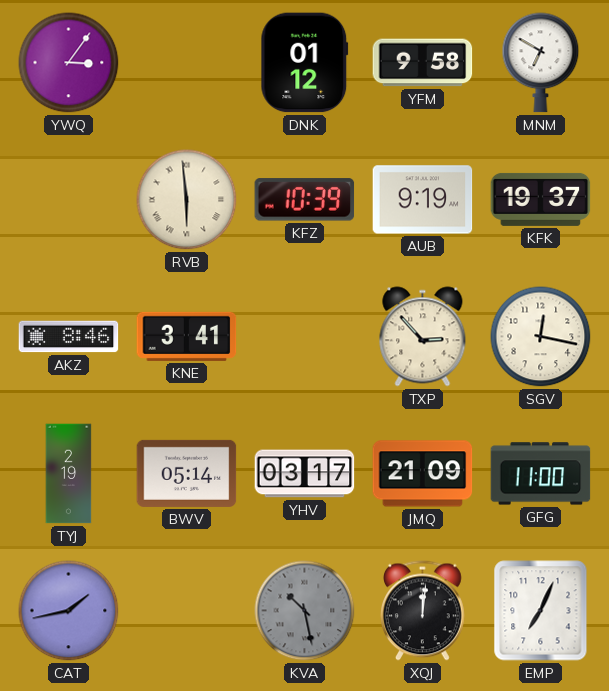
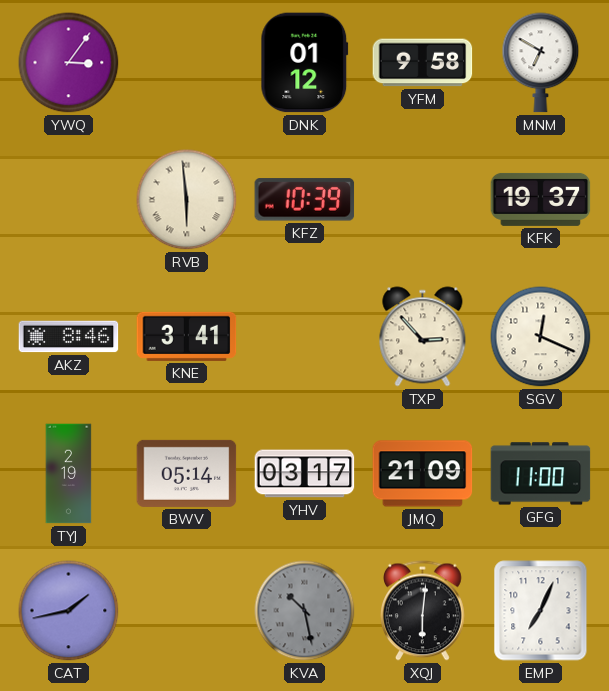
AUB: 9:19 -> none
SGV: 12:17 -> 12:19
XQJ: 12:01 -> 6:01
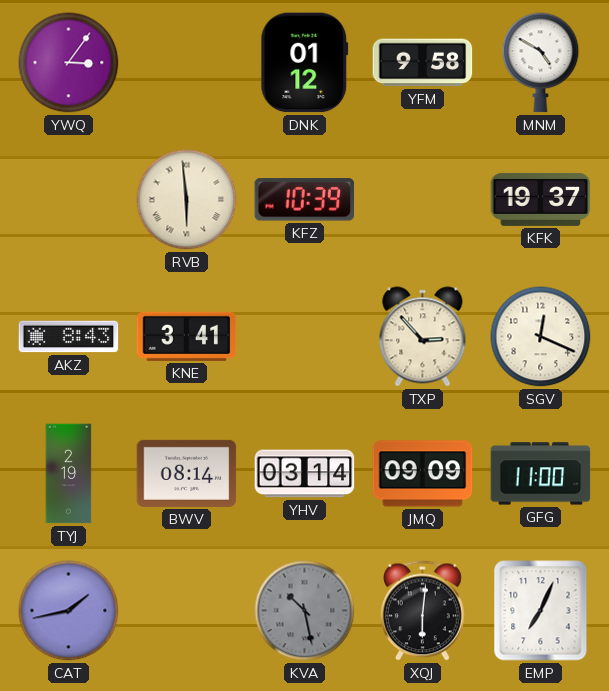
MNM: 6:50 -> 4:50
AKZ: 8:46 -> 8:43
BWV: 05:14 -> 08:14
YHV: 03:17 -> 03:14
JMQ: 21:09 -> 09:09
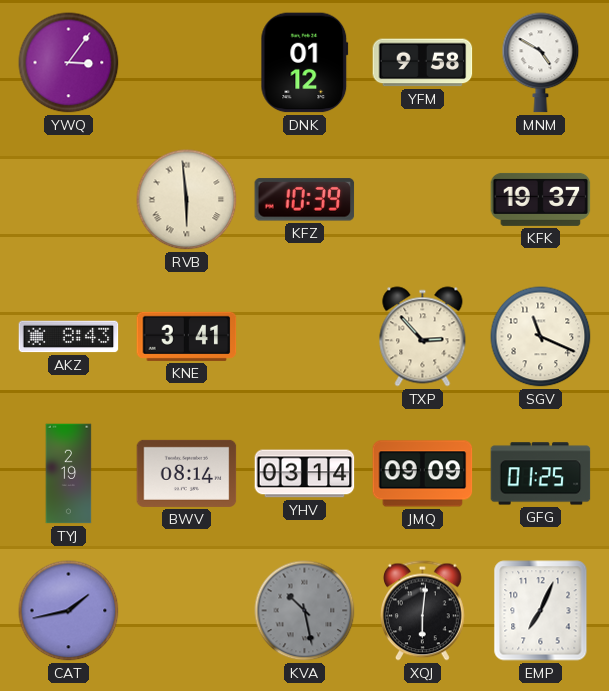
SGV: 12:19 -> 11:19
GFG: 11:00 -> 01:25
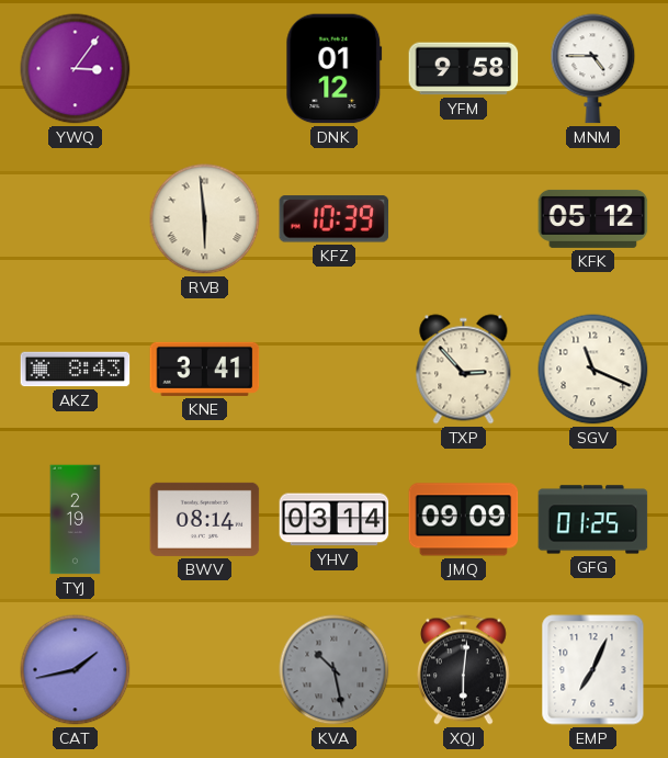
MNM: 4:50 -> 4:45
KFK: 19:37 -> 05:12
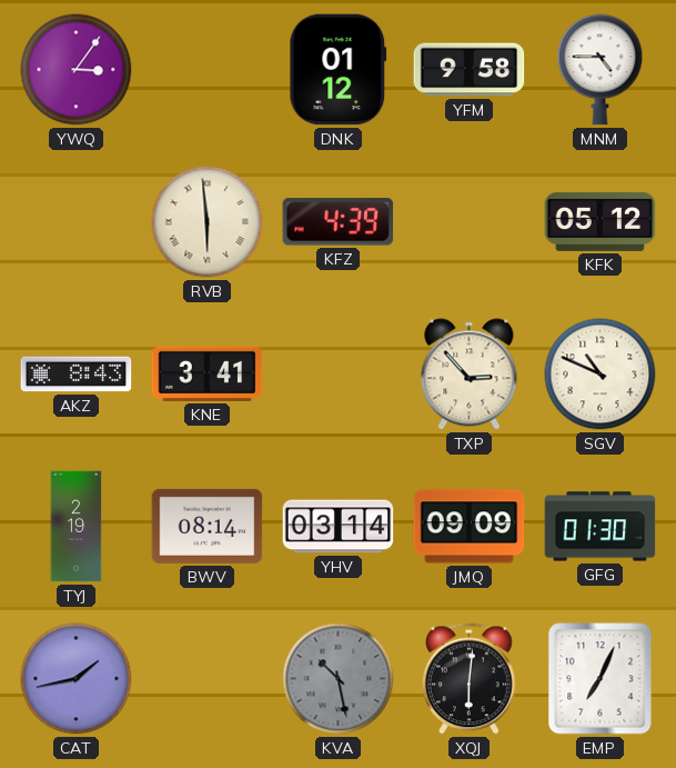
KFZ: 10:39 -> 4:39
SGV: 11:19 -> 10:49
GFG: 01:25 -> 01:30
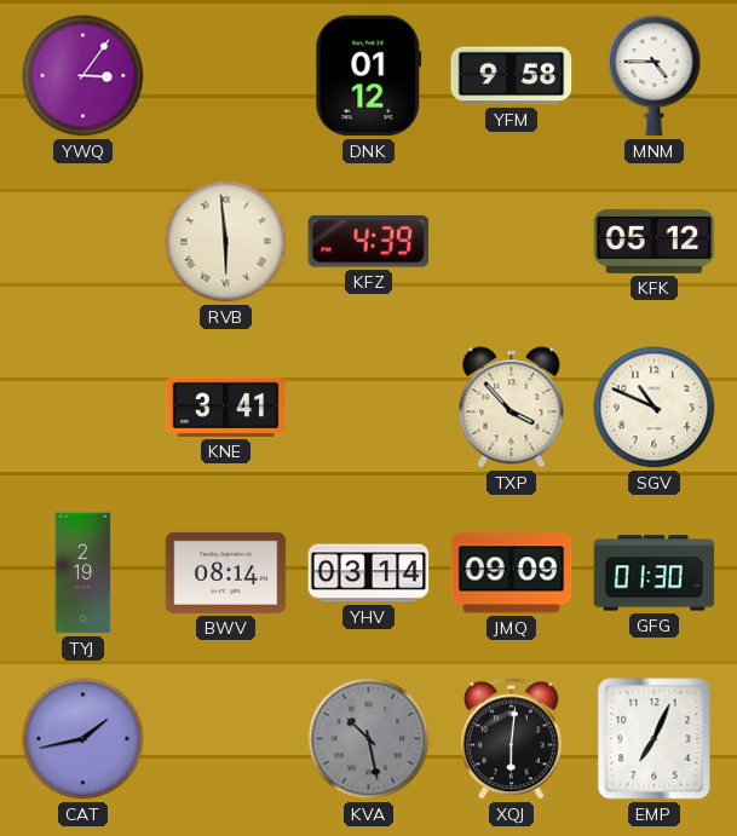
AKZ: 8:43 -> none
TXP: 2:53 -> 3:53
